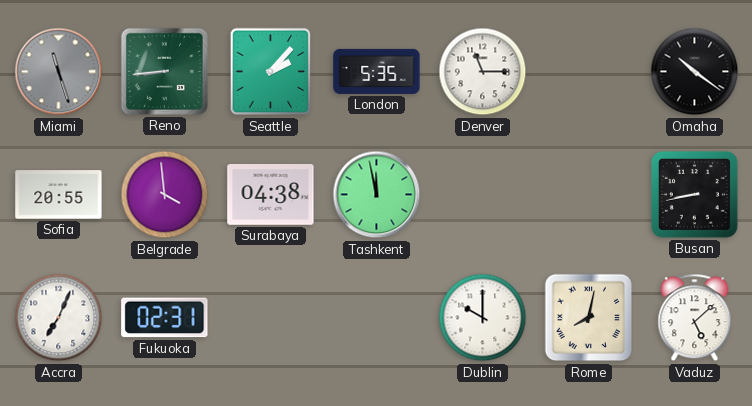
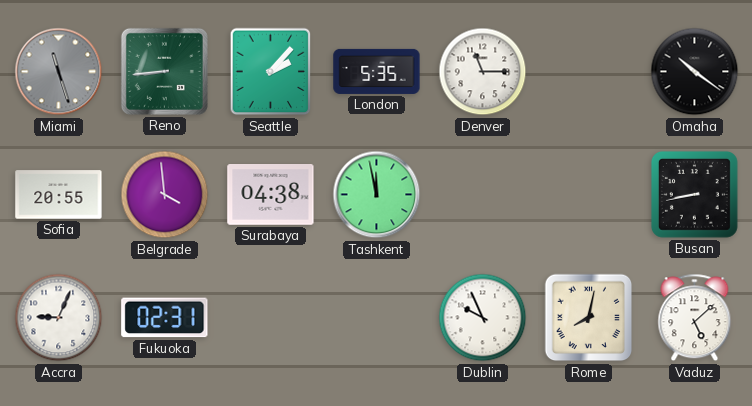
Accra: 7:04 -> 9:04
Dublin: 10:00 -> 9:56
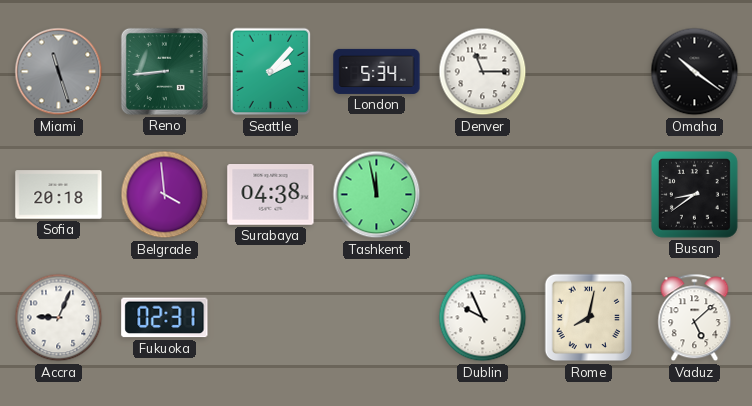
London: 5:35 -> 5:34
Sofia: 20:55 -> 20:18
Busan: 8:43 -> 8:39
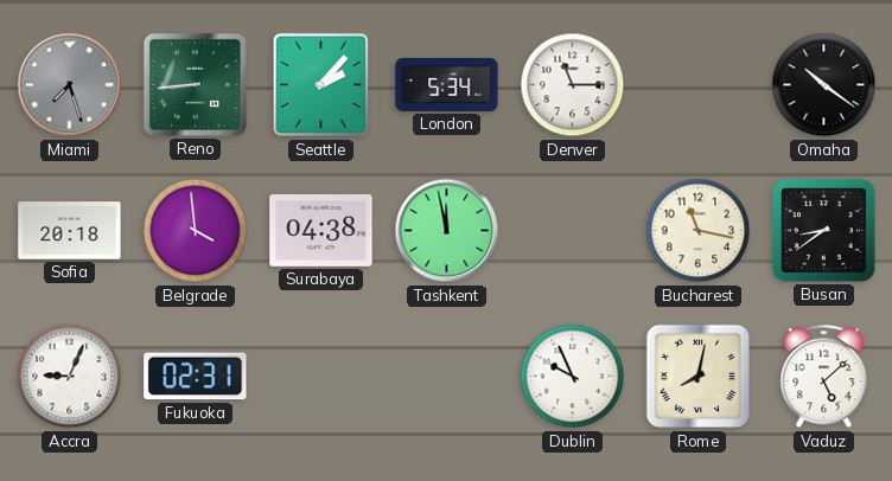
Miami: 11:27 -> 7:27
Bucharest: none -> 11:17
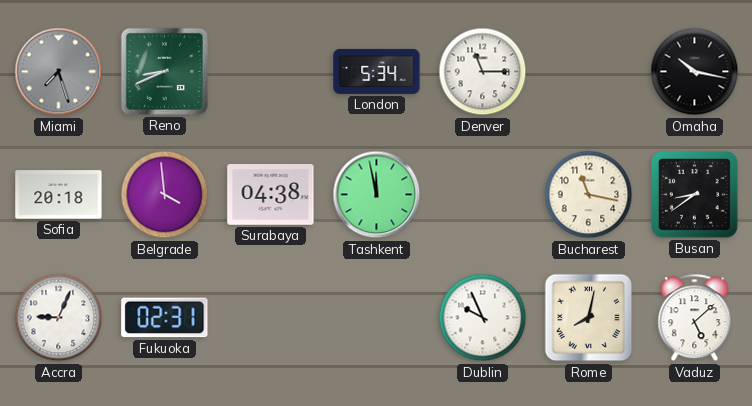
Reno: 8:44 -> 8:41
Seattle: 2:07 -> none
Omaha: 10:21 -> 10:17
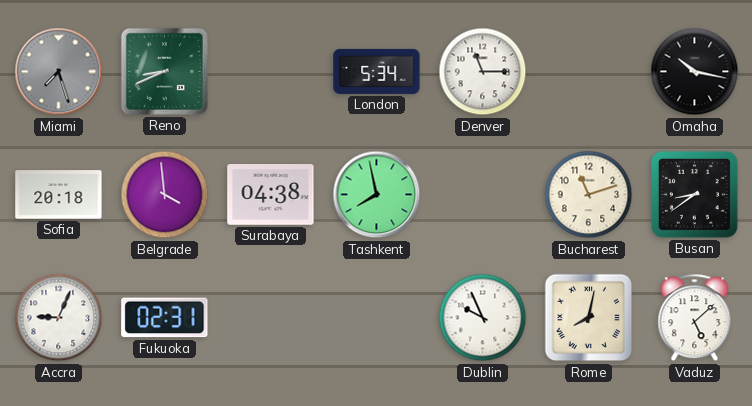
Tashkent: 11:58 -> 7:58
Bucharest: 11:17 -> 11:12
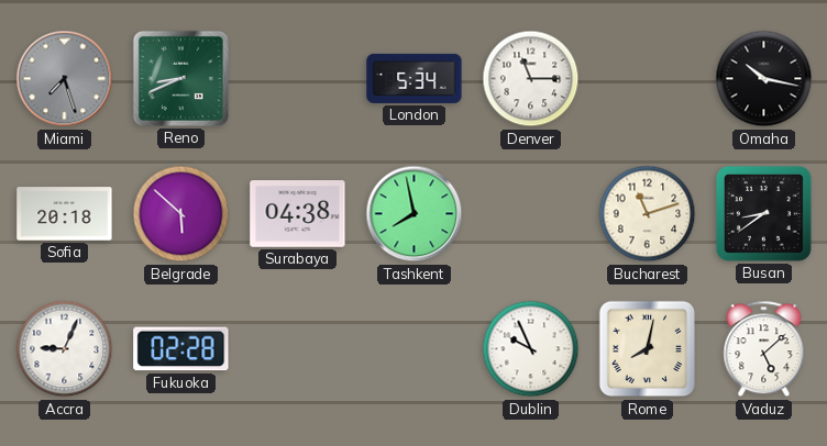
Belgrade: 3:59 -> 5:52
Fukuoka: 02:31 -> 02:28
